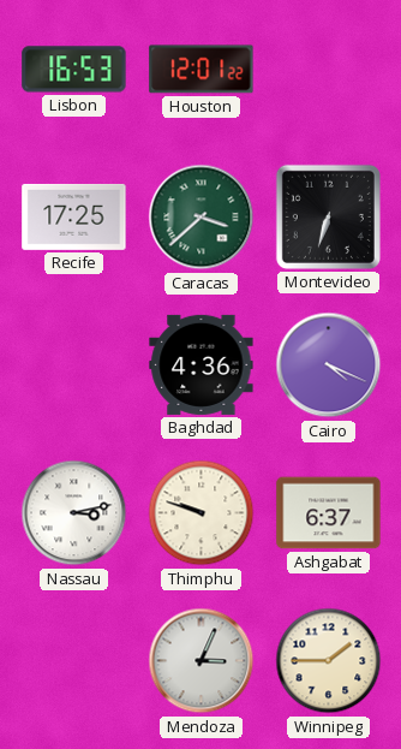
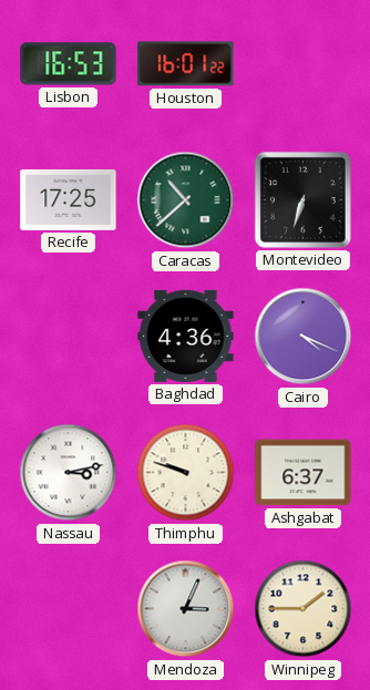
Houston: 12:01 -> 16:01
Caracas: 3:38 -> 10:38
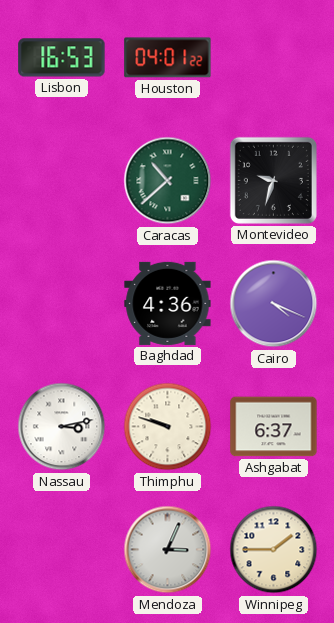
Houston: 16:01 -> 04:01
Recife: 17:25 -> none
Montevideo: 6:33 -> 9:33
